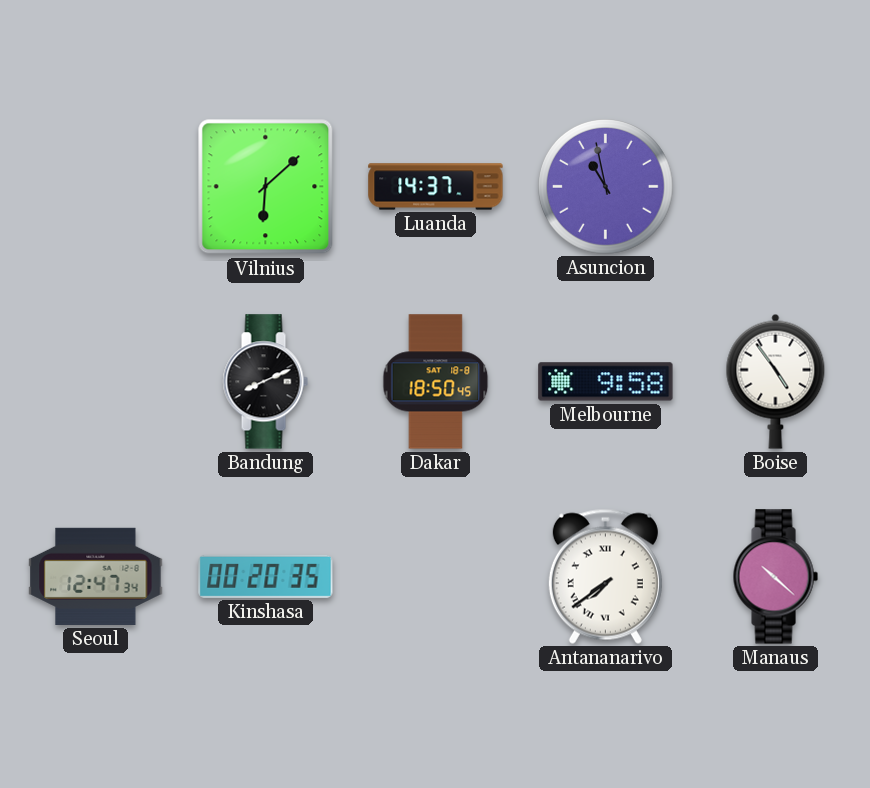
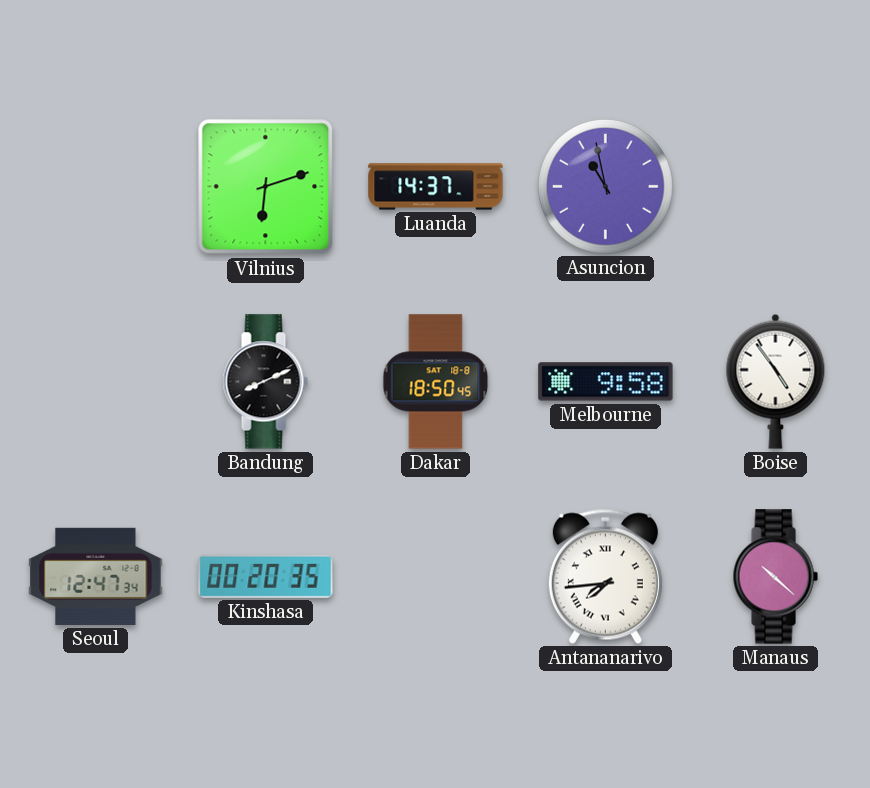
Vilnius: 6:08 -> 6:12
Antananarivo: 7:39 -> 7:44
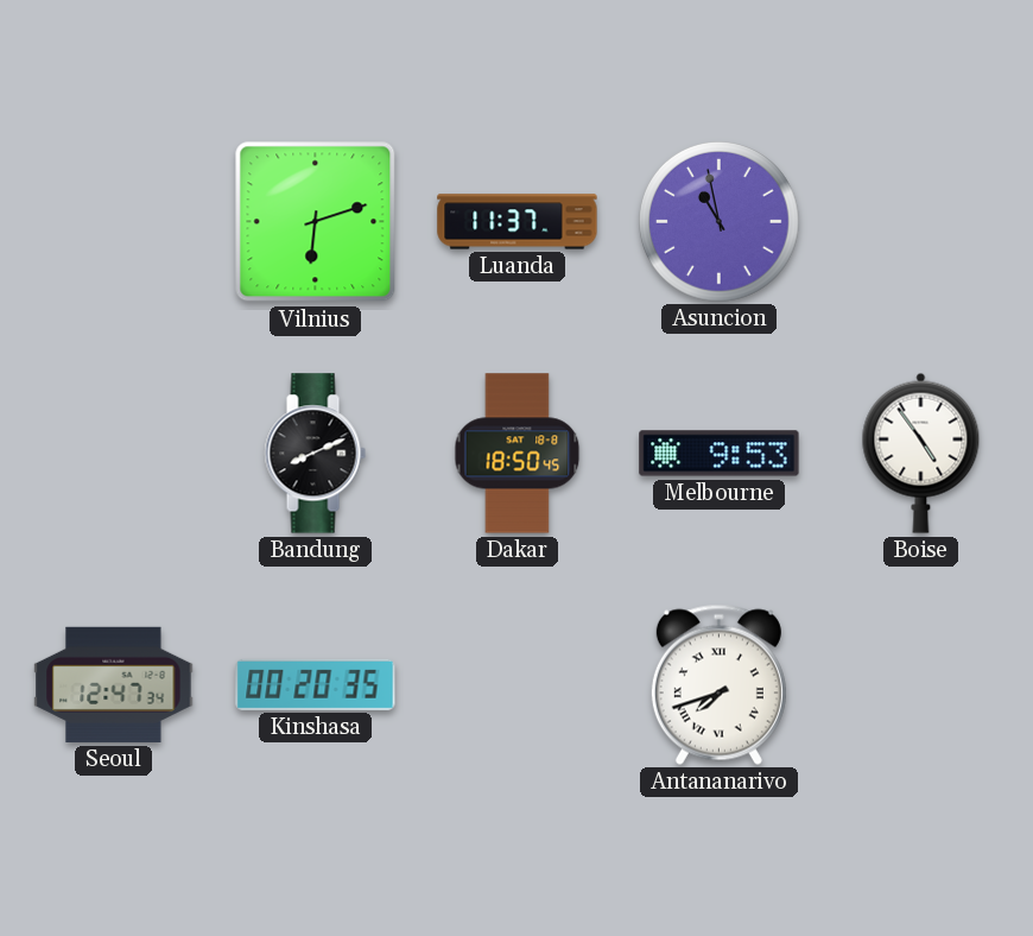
Luanda: 14:37 -> 11:37
Melbourne: 9:58 -> 9:53
Antananarivo: 7:44 -> 7:42
Manaus: 10:22 -> none
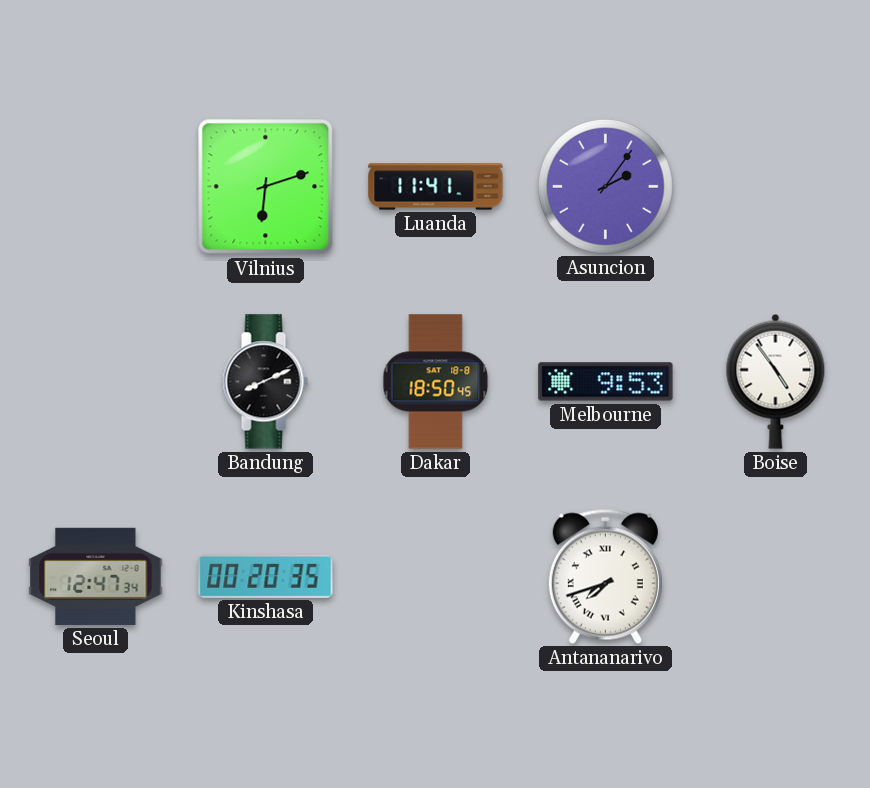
Luanda: 11:37 -> 11:41
Asuncion: 10:58 -> 2:06
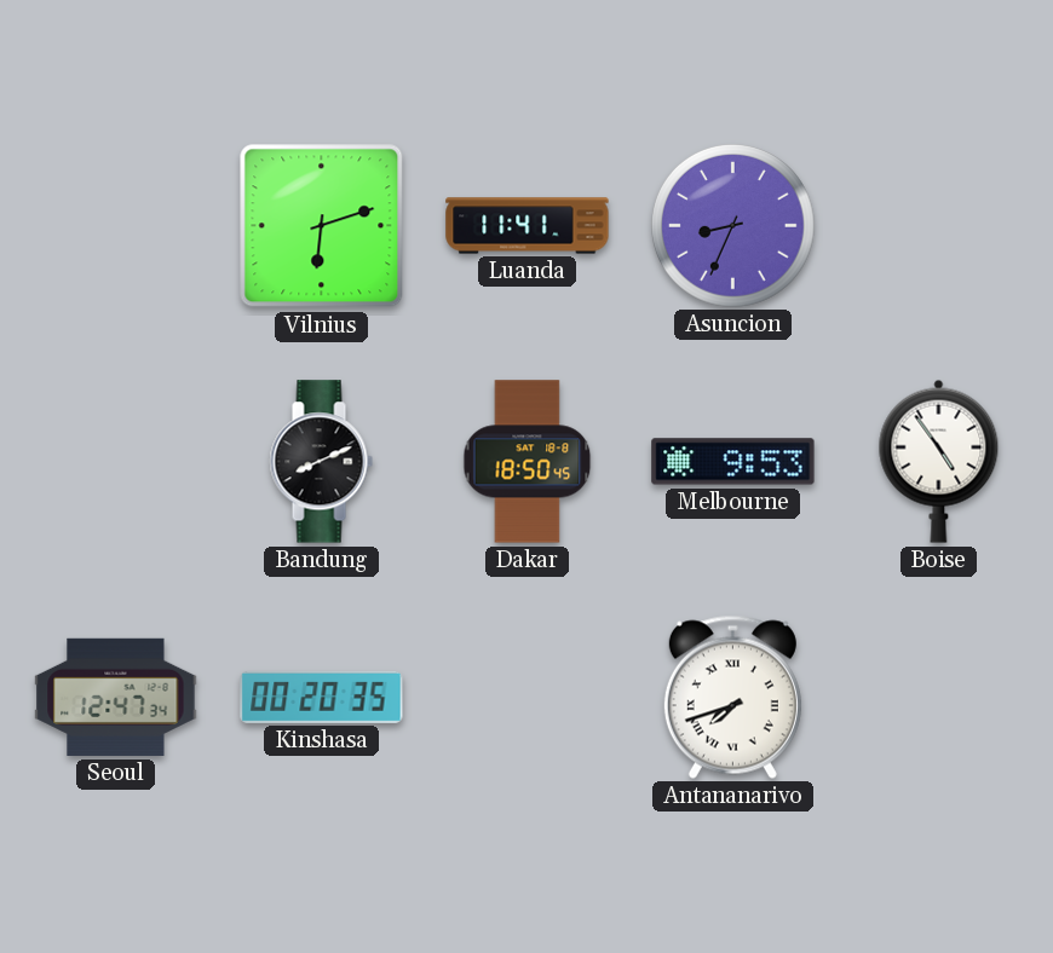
Asuncion: 2:06 -> 8:34
